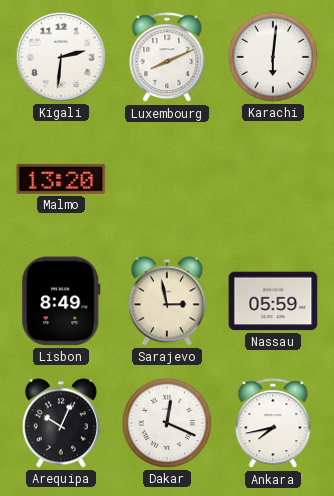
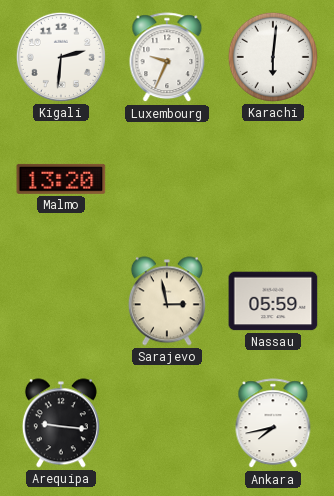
Luxembourg: 8:11 -> 9:34
Lisbon: 8:49 -> none
Arequipa: 10:04 -> 9:16
Dakar: 12:19 -> none
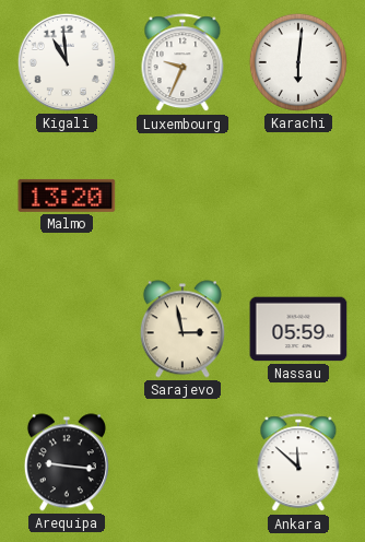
Kigali: 2:31 -> 10:59
Ankara: 7:43 -> 11:52
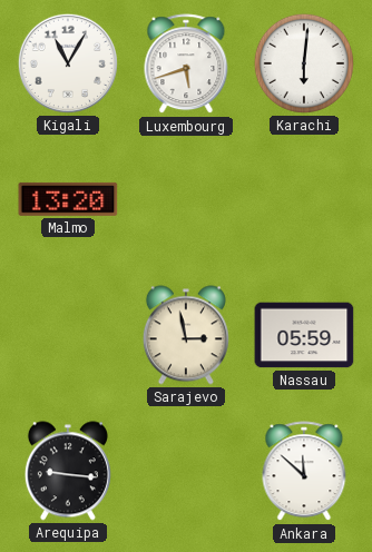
Kigali: 10:59 -> 11:05
Luxembourg: 9:34 -> 5:42
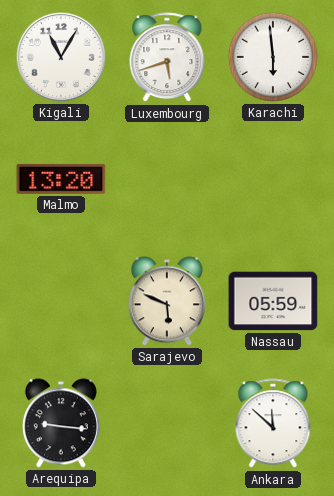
Karachi: 6:01 -> 5:59
Sarajevo: 2:58 -> 5:49
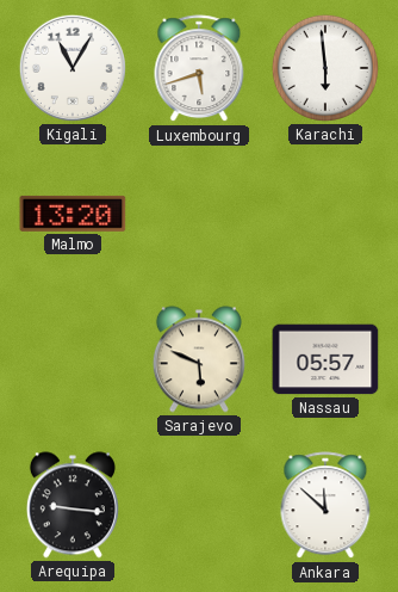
Nassau: 05:59 -> 05:57
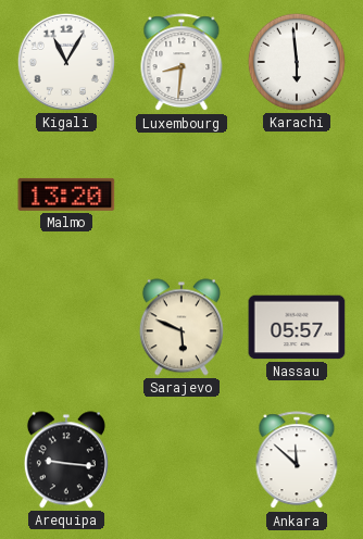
Luxembourg: 5:42 -> 8:31
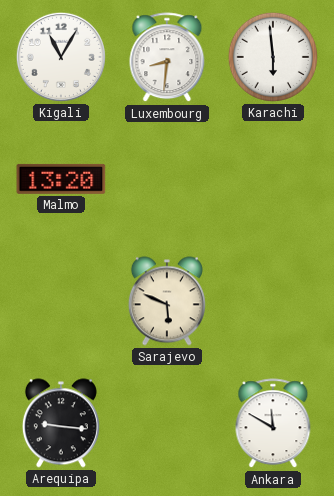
Nassau: 05:57 -> none
Ankara: 11:52 -> 11:50
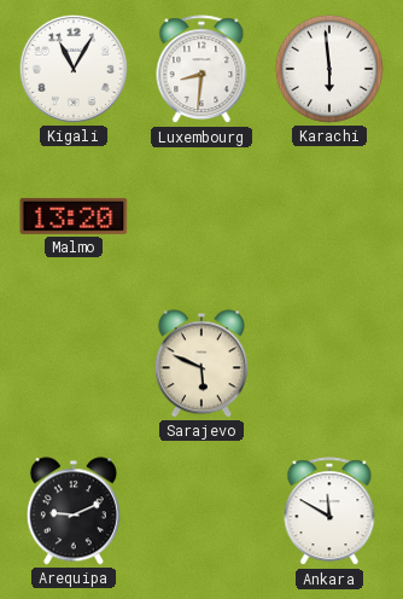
Arequipa: 9:16 -> 9:11
